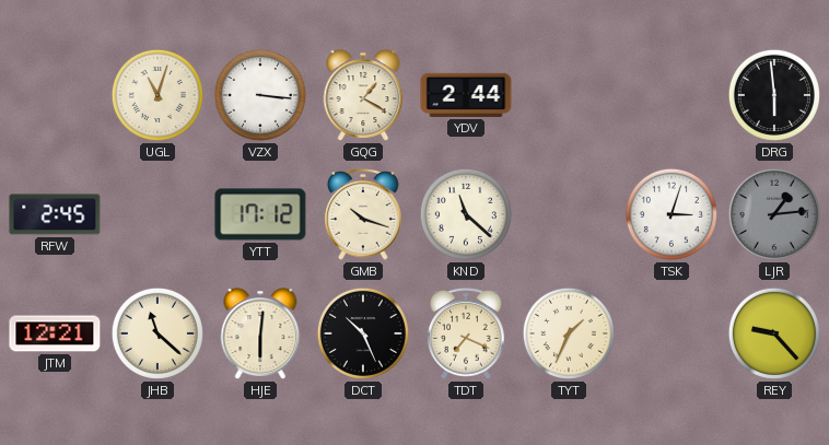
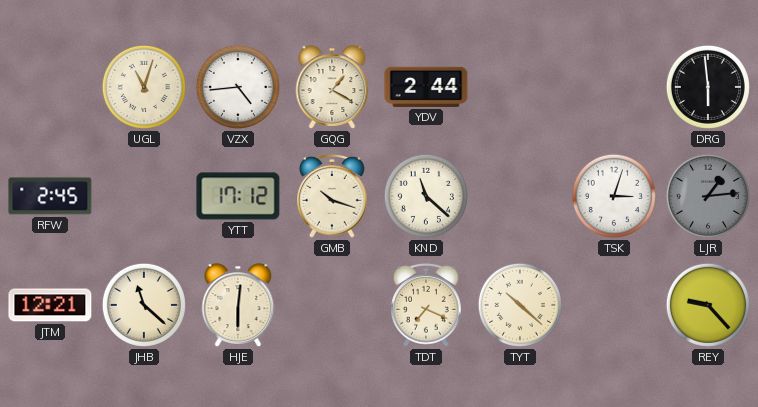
VZX: 3:16 -> 4:44
DCT: 10:26 -> none
TYT: 1:34 -> 10:22
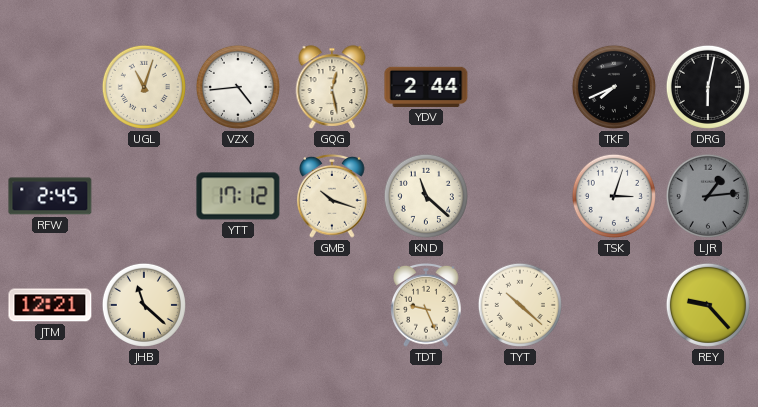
GQG: 1:20 -> 12:28
TKF: none -> 7:41
DRG: 5:59 -> 6:02
HJE: 6:01 -> none
TDT: 7:19 -> 9:26
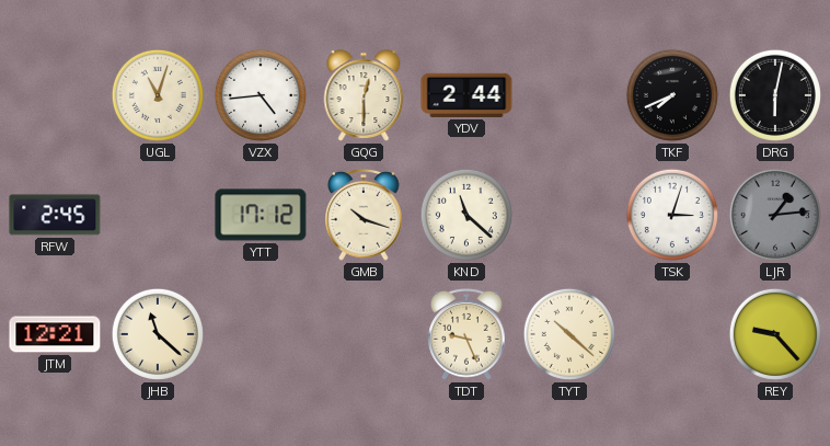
GQG: 12:28 -> 12:30
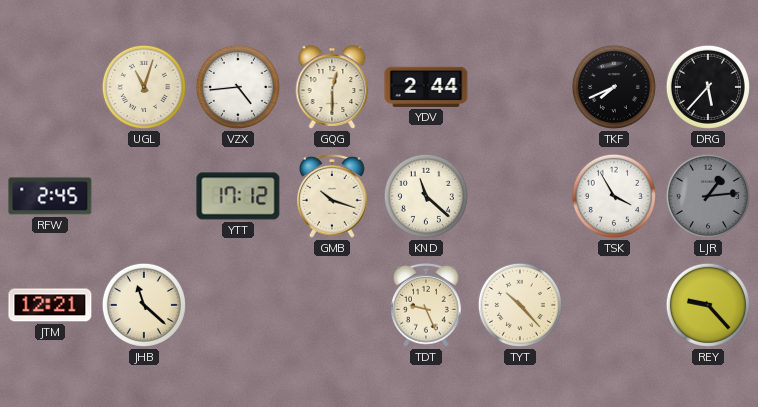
DRG: 6:02 -> 5:37
TSK: 3:03 -> 3:55
TYT: 10:22 -> 10:23
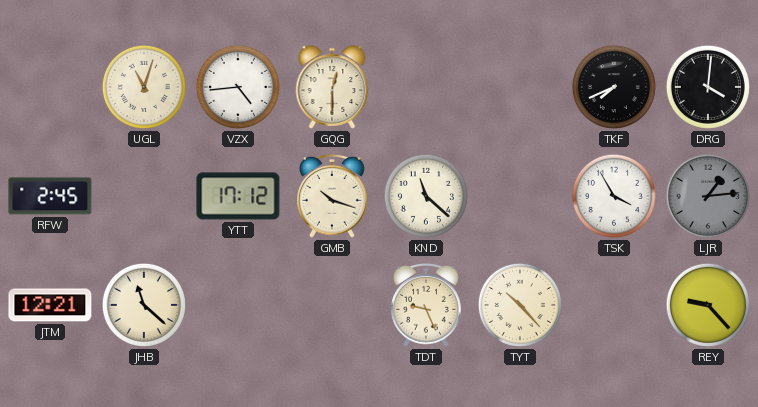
YDV: 2:44 -> none
DRG: 5:37 -> 4:01
